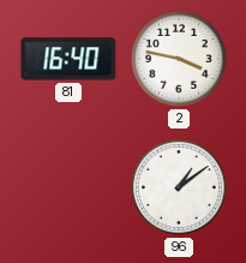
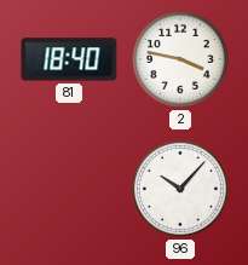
81: 16:40 -> 18:40
96: 1:09 -> 10:07
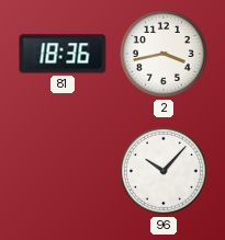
81: 18:40 -> 18:36
2: 3:47 -> 3:43
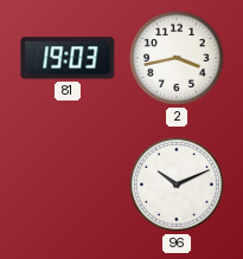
81: 18:36 -> 19:03
96: 10:07 -> 10:11
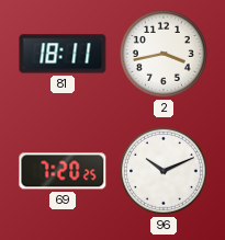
81: 19:03 -> 18:11
69: none -> 7:20
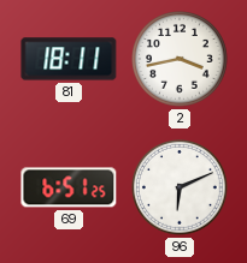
69: 7:20 -> 6:51
96: 10:11 -> 6:11
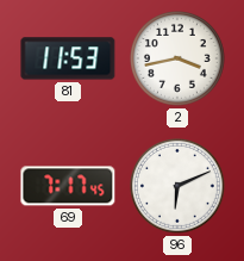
81: 18:11 -> 11:53
69: 6:51 -> 7:17
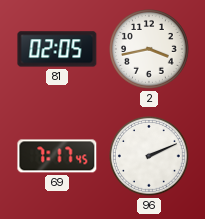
81: 11:53 -> 02:05
96: 6:11 -> 2:11
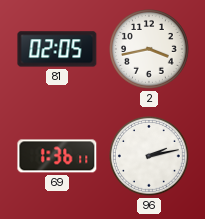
69: 7:17 -> 1:36
96: 2:11 -> 2:13
